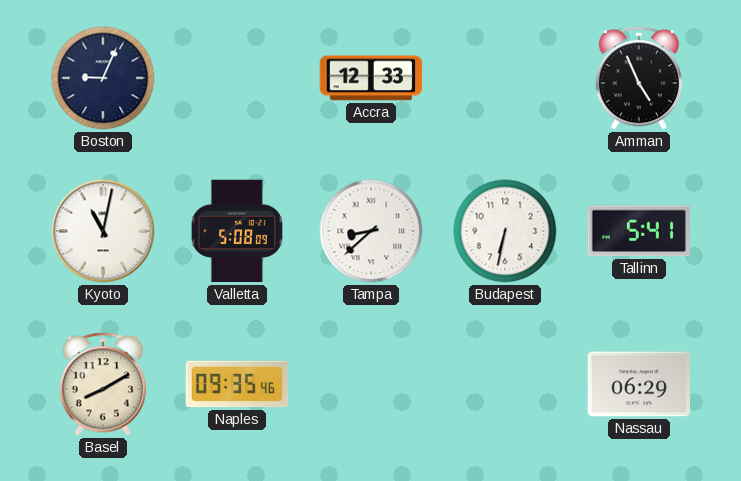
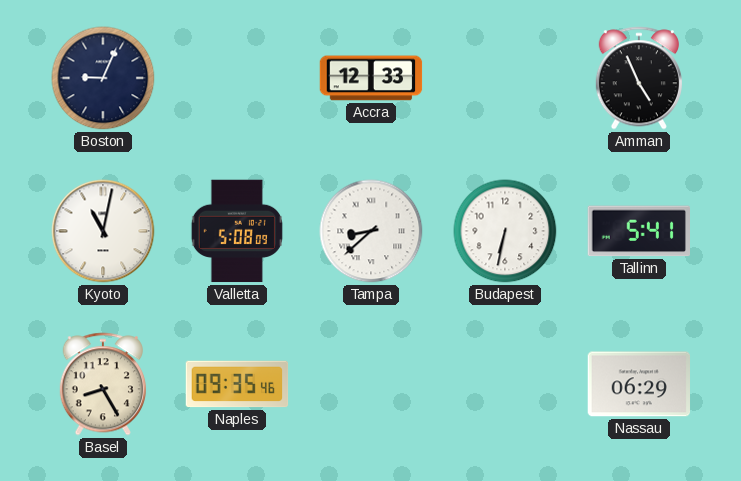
Basel: 8:10 -> 8:25
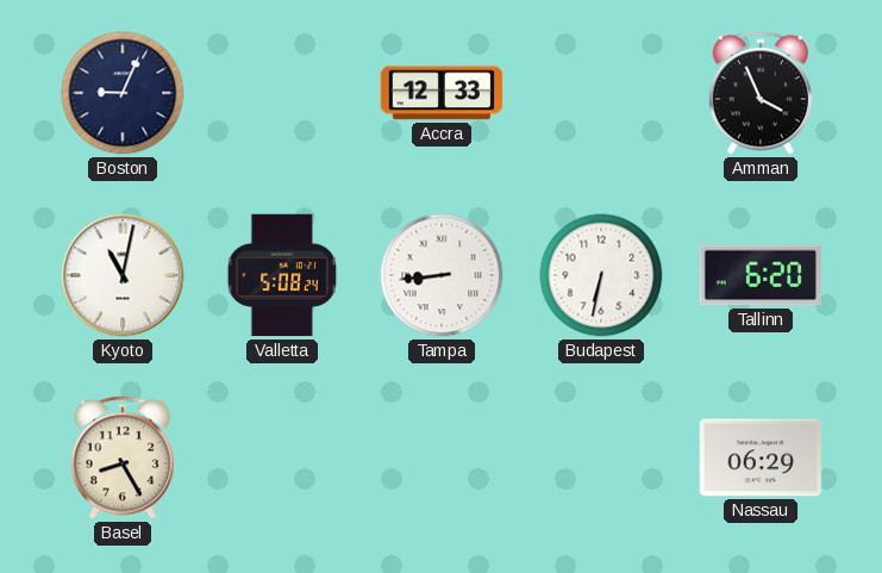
Amman: 4:56 -> 3:56
Valletta: 5:08:09 -> 5:08:24
Tampa: 8:38 -> 8:44
Tallinn: 5:41 -> 6:20
Naples: 09:35 -> none
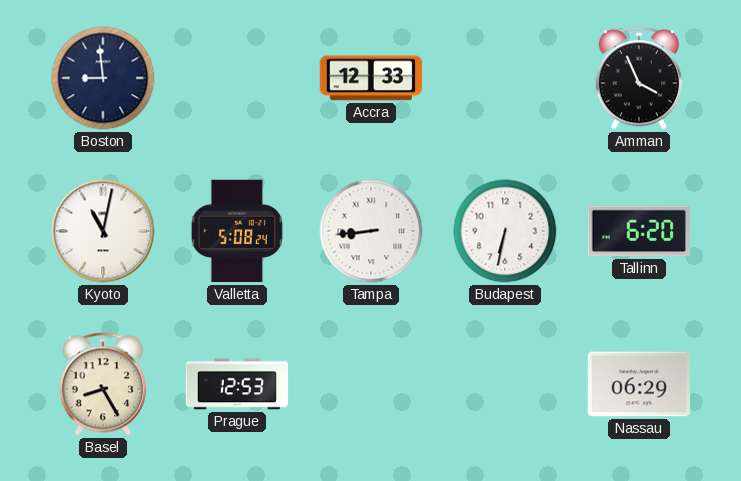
Boston: 9:04 -> 8:59
Prague: none -> 12:53
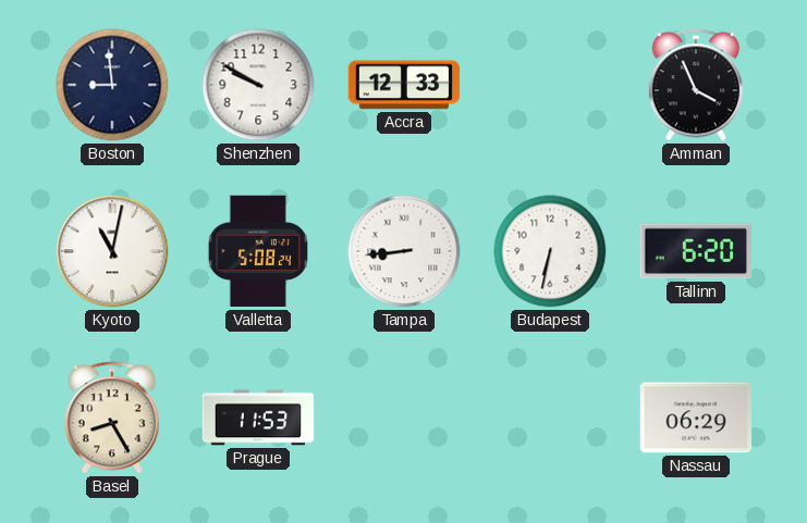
Shenzhen: none -> 9:50
Prague: 12:53 -> 11:53
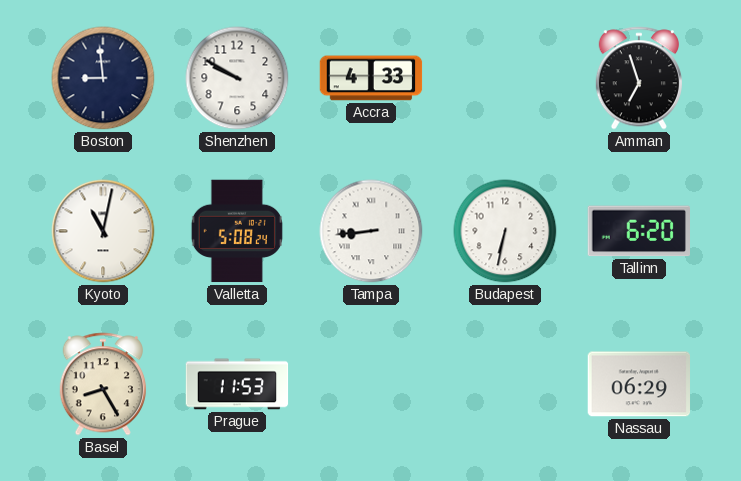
Accra: 12:33 -> 4:33
Amman: 3:56 -> 6:57
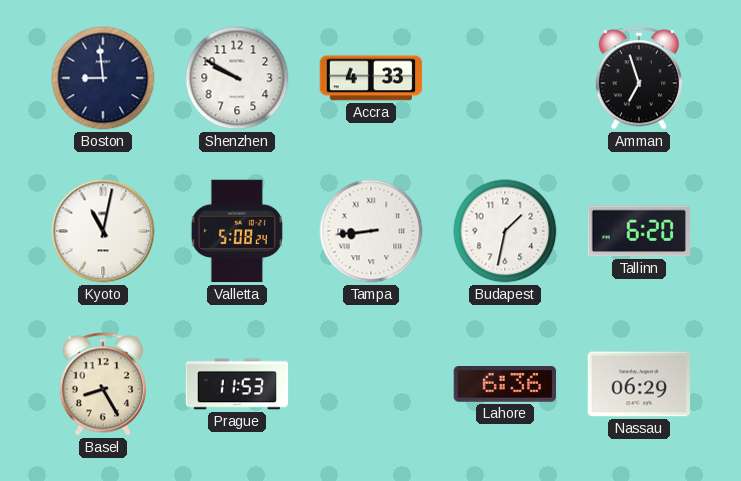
Budapest: 6:32 -> 1:32
Lahore: none -> 6:36
